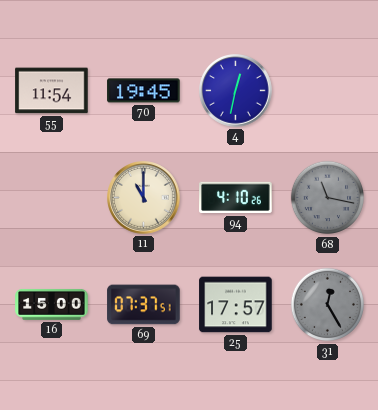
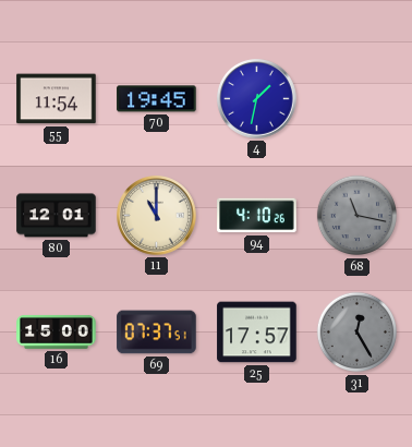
4: 12:32 -> 1:32
80: none -> 12:01
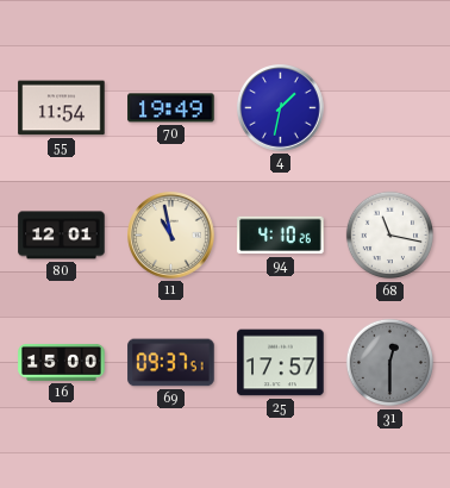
70: 19:45 -> 19:49
11: 11:00 -> 10:58
68 dial: grey -> white
69: 07:37 -> 09:37
31: 12:25 -> 12:30
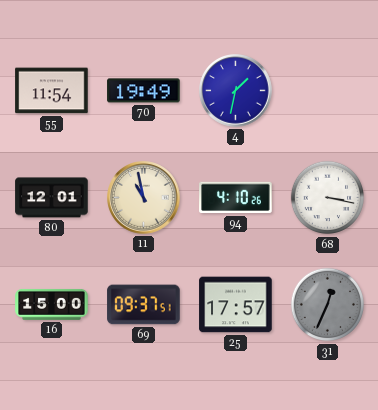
68: 11:17 -> 3:17
31: 12:30 -> 12:34
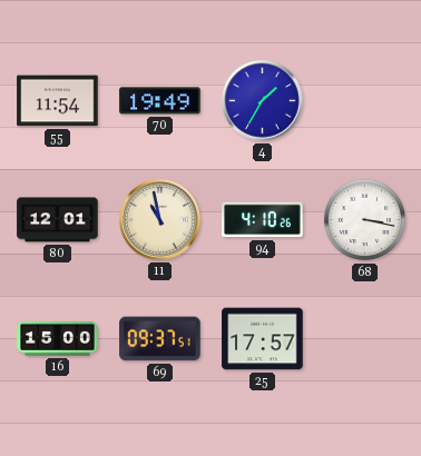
4: 1:32 -> 1:35
31: 12:34 -> none
